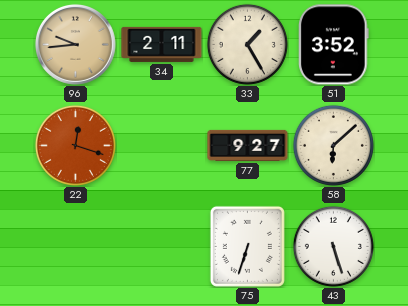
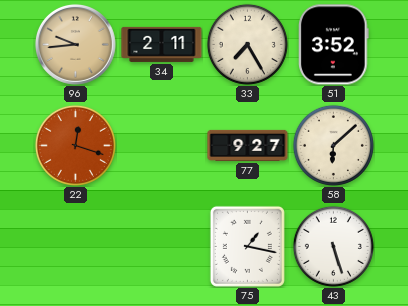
33: 1:25 -> 7:25
75: 6:33 -> 1:17
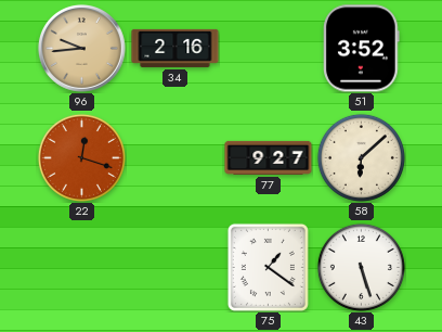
34: 2:11 -> 2:16
33: 7:25 -> none
75: 1:17 -> 1:21
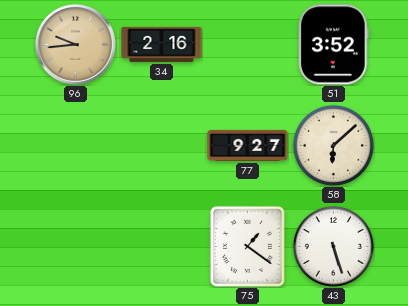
22: 12:18 -> none
